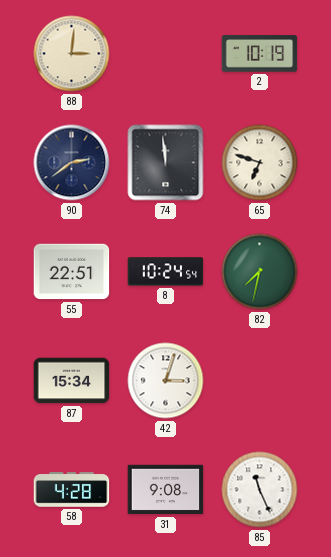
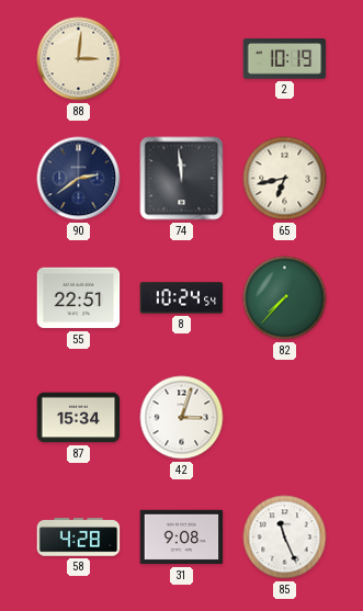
65: 6:48 -> 6:43
82: 7:32 -> 7:37
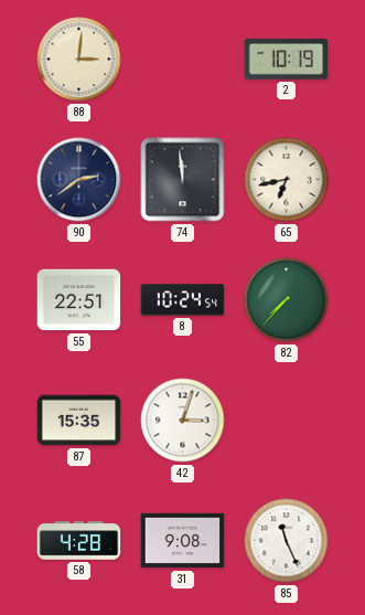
87: 15:34 -> 15:35
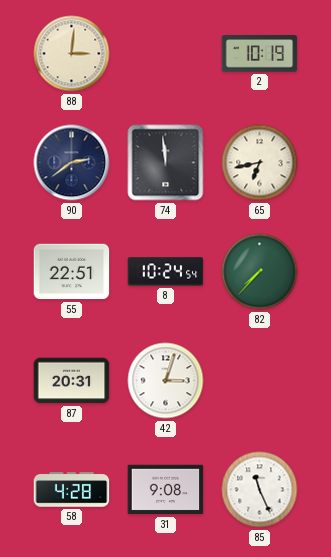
87: 15:35 -> 20:31
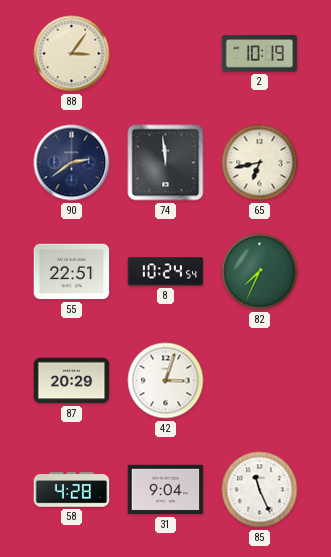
88: 3:01 -> 3:06
82: 7:37 -> 7:34
87: 20:31 -> 20:29
31: 9:08 -> 9:04
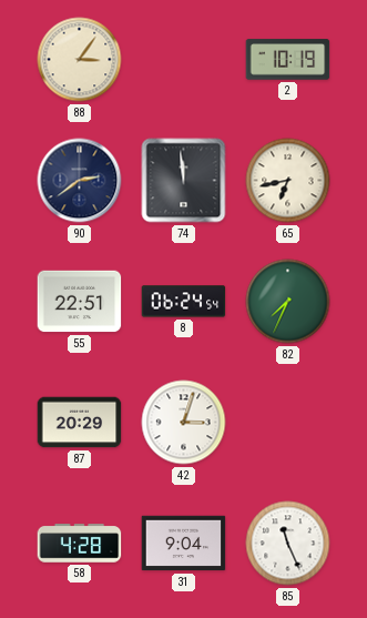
8: 10:24 -> 06:24
